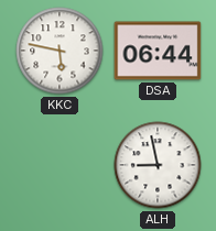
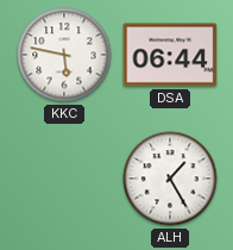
ALH: 8:58 -> 1:25
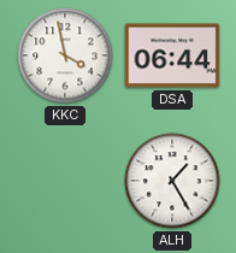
KKC: 5:47 -> 3:58
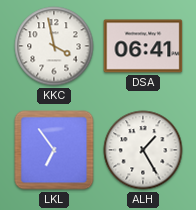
DSA: 06:44 -> 06:41
LKL: none -> 6:54
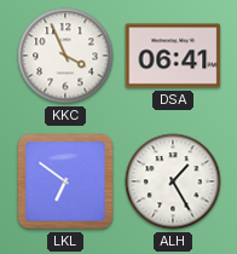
KKC: 3:58 -> 3:56
LKL: 6:54 -> 6:51
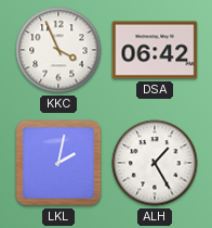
DSA: 06:41 -> 06:42
LKL: 6:51 -> 2:02
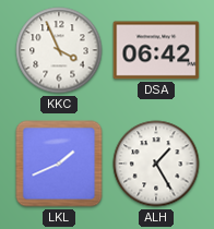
LKL: 2:02 -> 1:41
